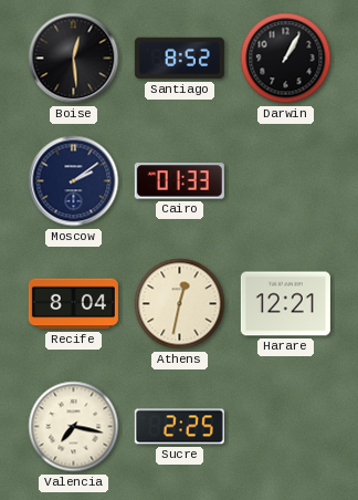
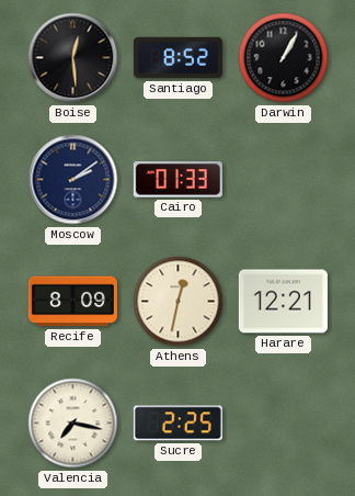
Recife: 8:04 -> 8:09
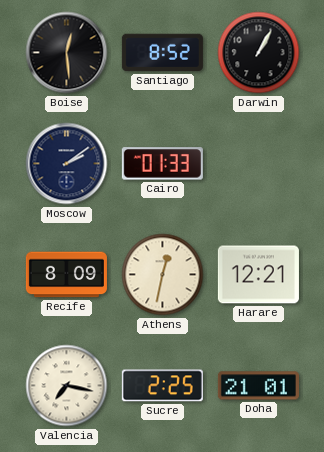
Doha: none -> 21:01
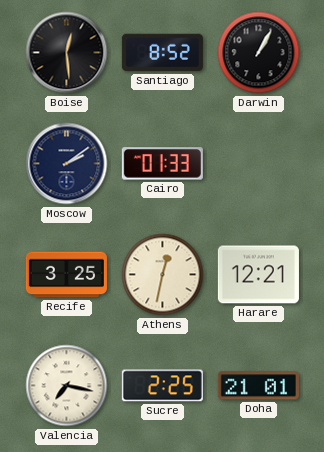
Recife: 8:09 -> 3:25
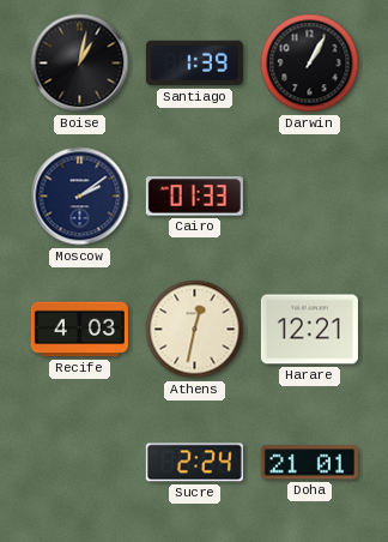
Boise: 12:29 -> 1:02
Santiago: 8:52 -> 1:39
Recife: 3:25 -> 4:03
Valencia: 7:17 -> none
Sucre: 2:25 -> 2:24
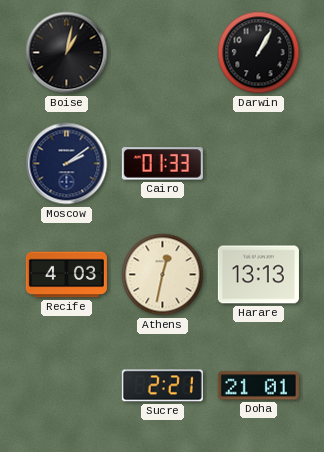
Santiago: 1:39 -> none
Harare: 12:21 -> 13:13
Sucre: 2:24 -> 2:21
